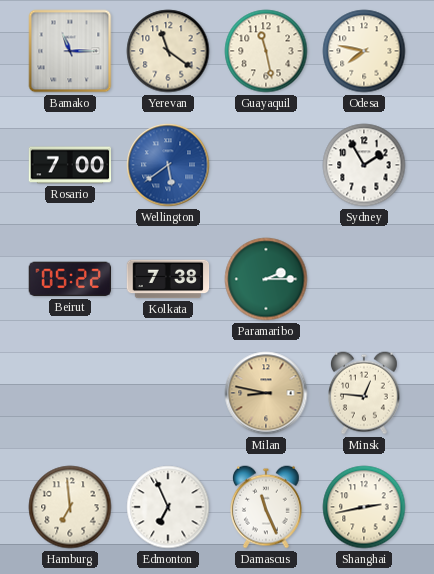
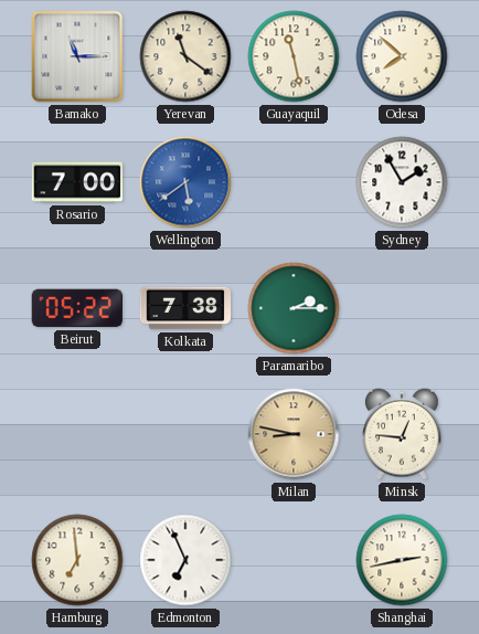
Odesa: 7:47 -> 7:52
Damascus: 11:26 -> none
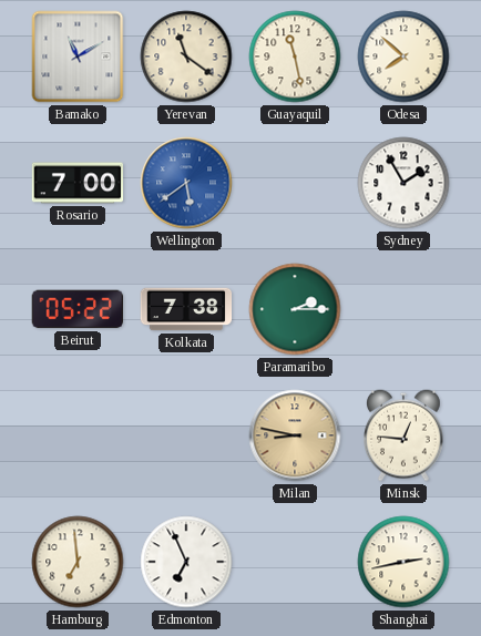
Bamako: 11:15 -> 11:10
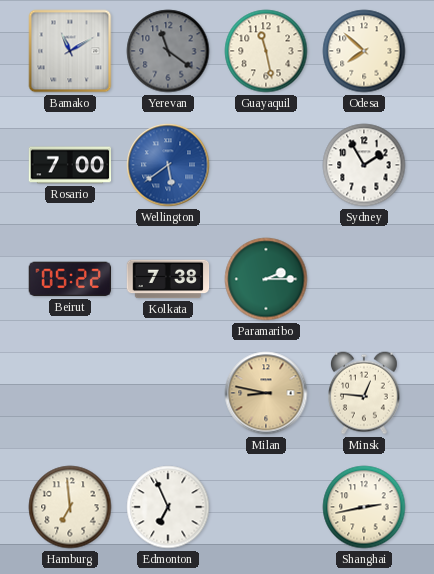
Yerevan dial: cream -> grey
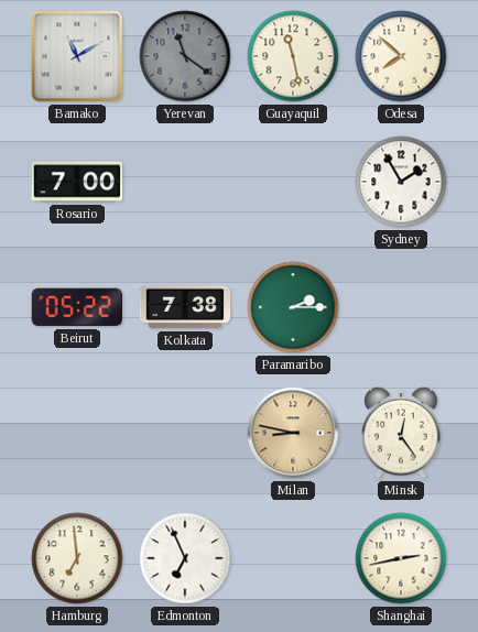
Wellington: 5:39 -> none
Minsk: 12:46 -> 12:24
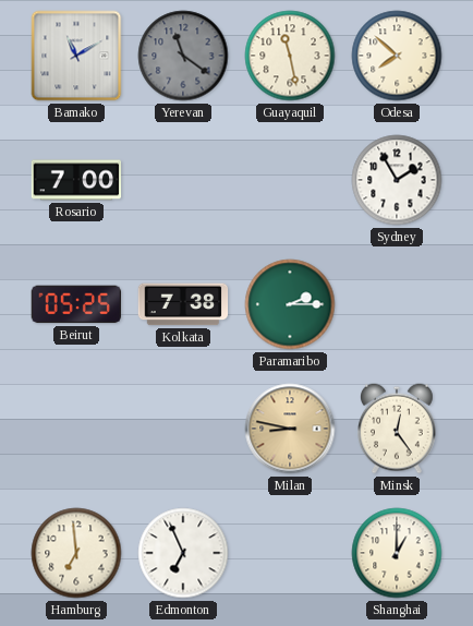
Beirut: 05:22 -> 05:25
Shanghai: 2:43 -> 1:00
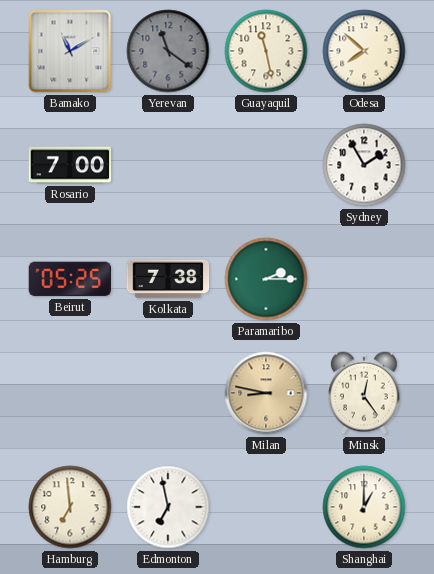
Edmonton: 6:56 -> 6:58
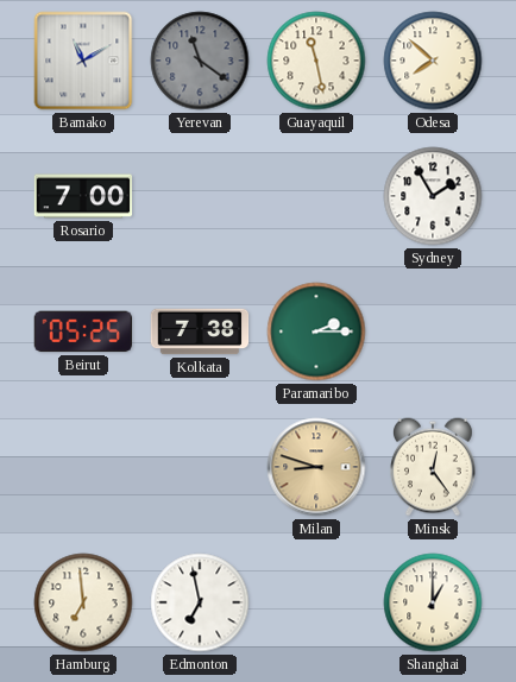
Milan: 8:47 -> 8:48
